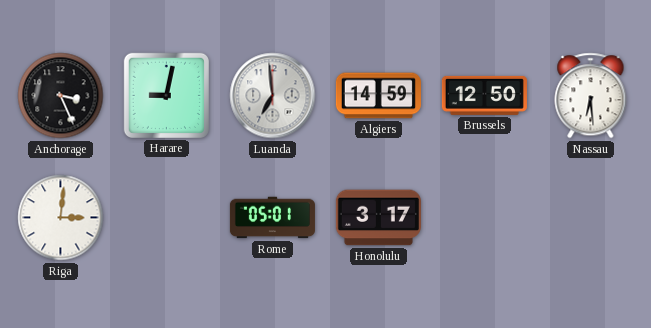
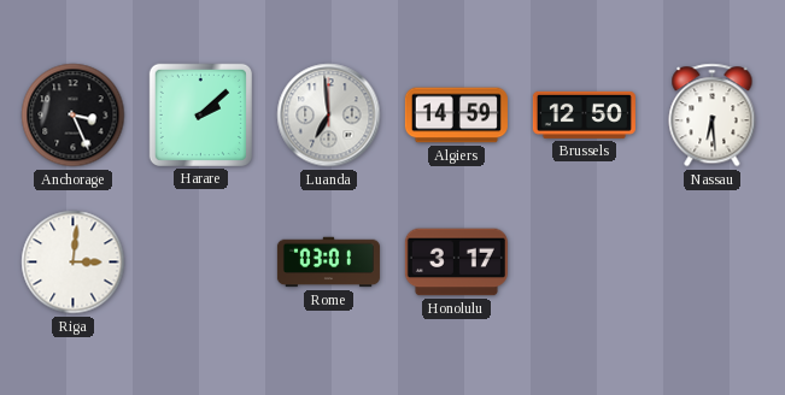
Harare: 9:02 -> 2:08
Rome: 05:01 -> 03:01
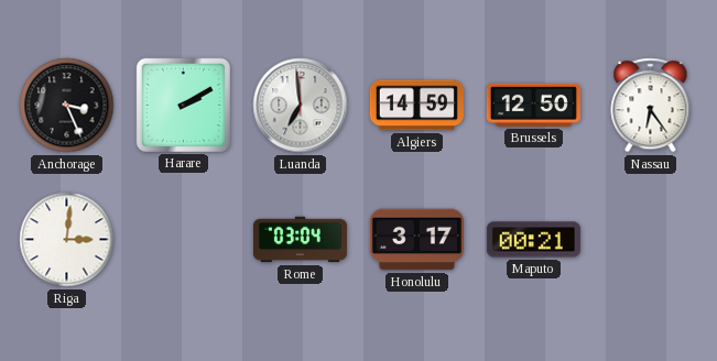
Harare: 2:08 -> 2:10
Nassau: 6:29 -> 6:24
Rome: 03:01 -> 03:04
Maputo: none -> 00:21
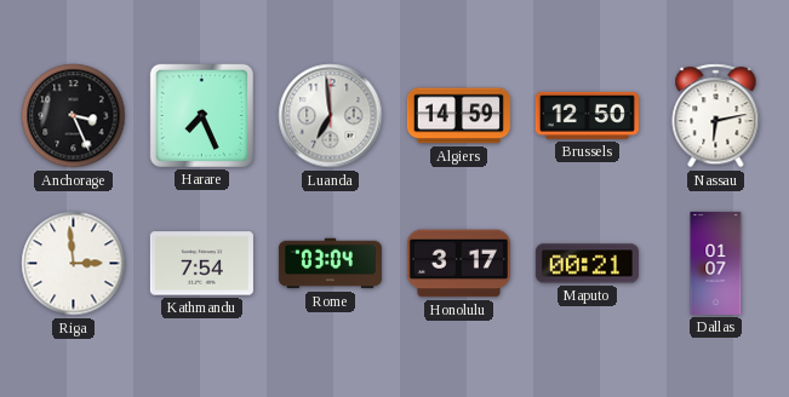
Harare: 2:10 -> 7:26
Nassau: 6:24 -> 6:13
Riga: 3:01 -> 2:59
Kathmandu: none -> 7:54
Dallas: none -> 01:07
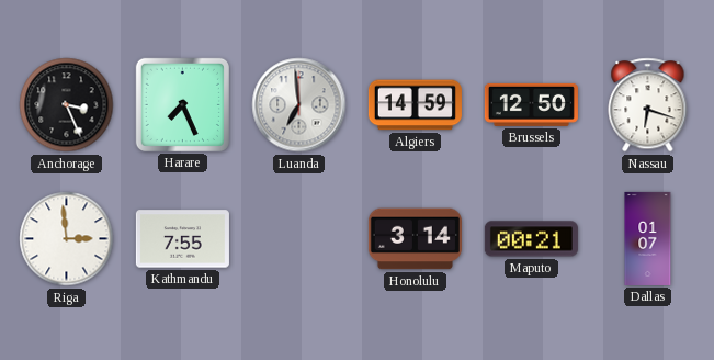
Nassau: 6:13 -> 6:18
Kathmandu: 7:54 -> 7:55
Rome: 03:04 -> none
Honolulu: 3:17 -> 3:14
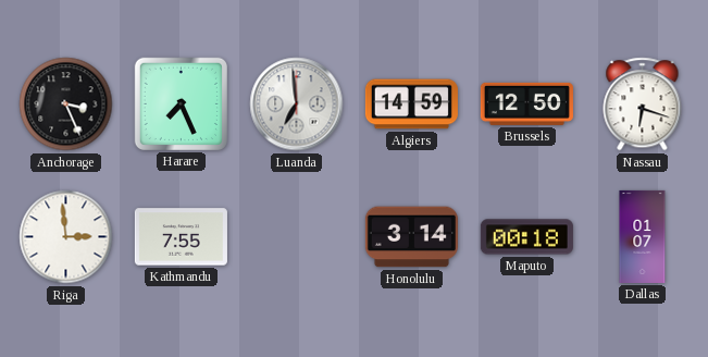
Maputo: 00:21 -> 00:18
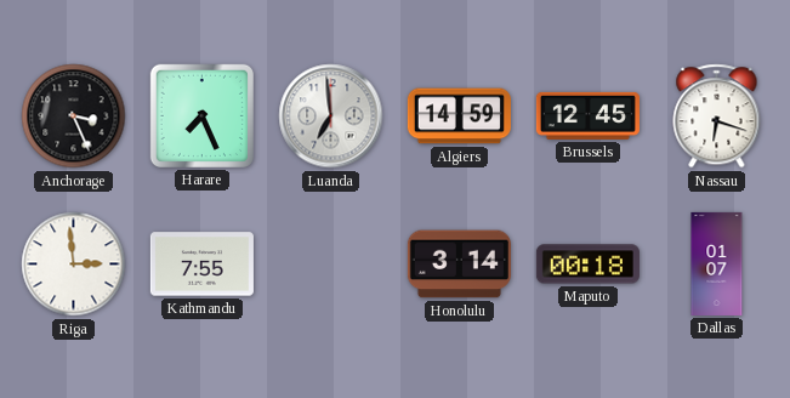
Brussels: 12:50 -> 12:45
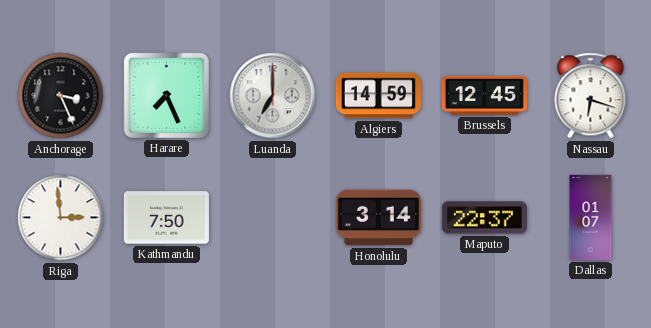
Luanda: 6:59 -> 7:00
Kathmandu: 7:55 -> 7:50
Maputo: 00:18 -> 22:37
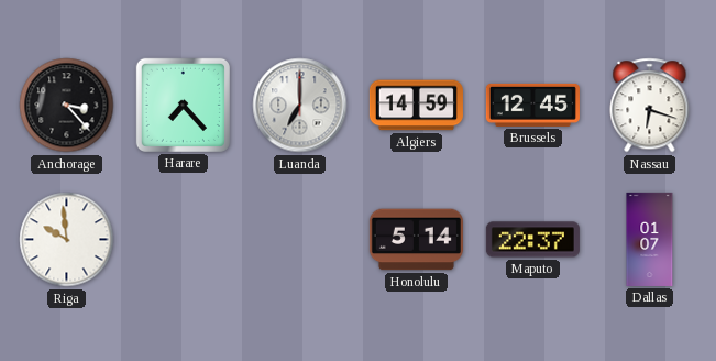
Anchorage: 3:26 -> 3:23
Harare: 7:26 -> 7:23
Riga: 2:59 -> 9:59
Kathmandu: 7:50 -> none
Honolulu: 3:14 -> 5:14
